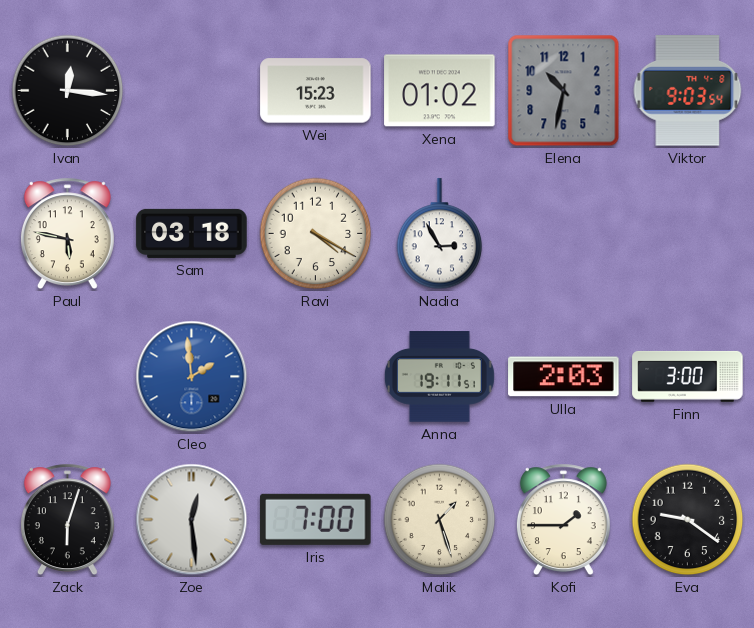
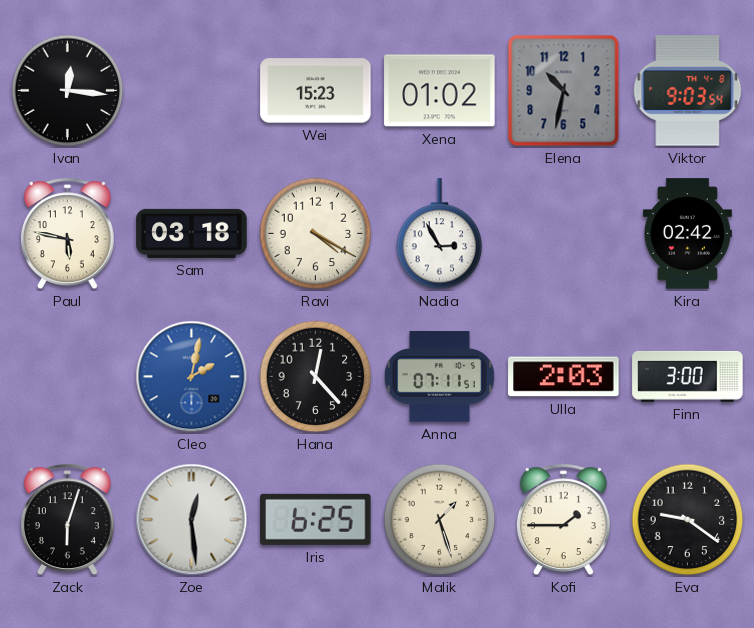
Kira: none -> 02:42
Cleo: 1:59 -> 2:02
Hana: none -> 12:23
Anna: 19:11 -> 07:11
Iris: 7:00 -> 6:25
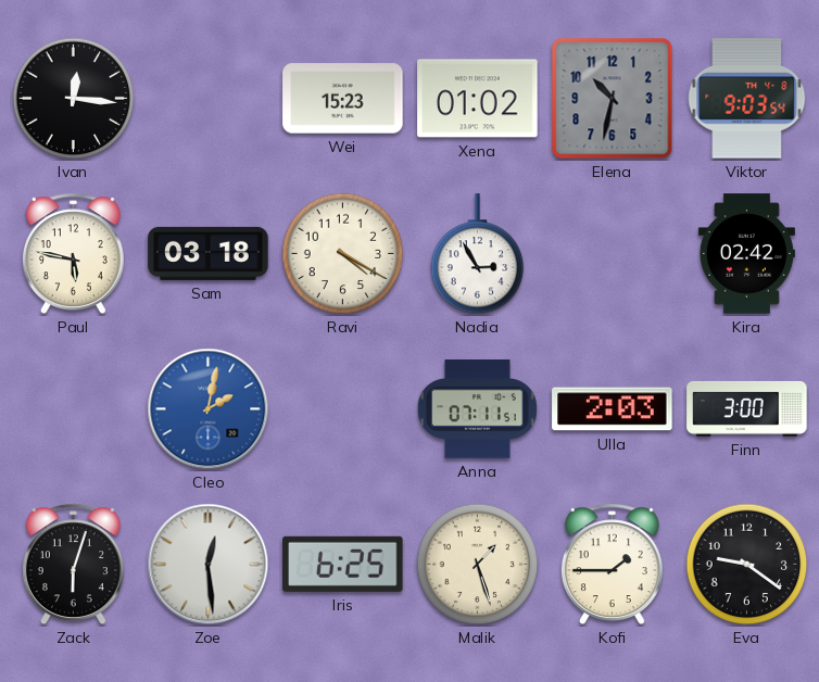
Hana: 12:23 -> none
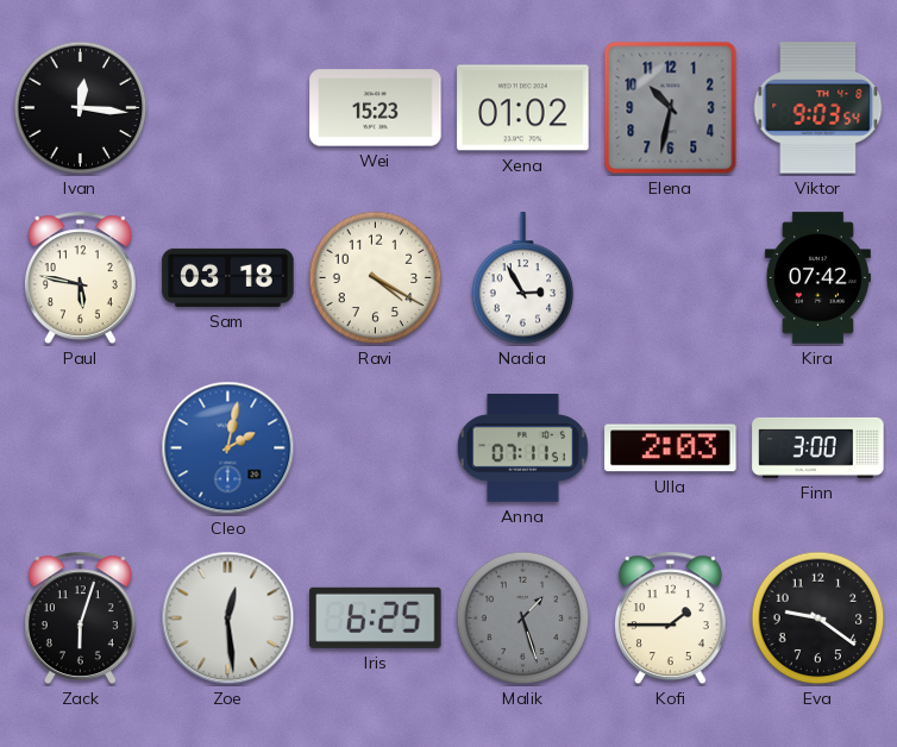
Kira: 02:42 -> 07:42
Malik dial: cream -> grey
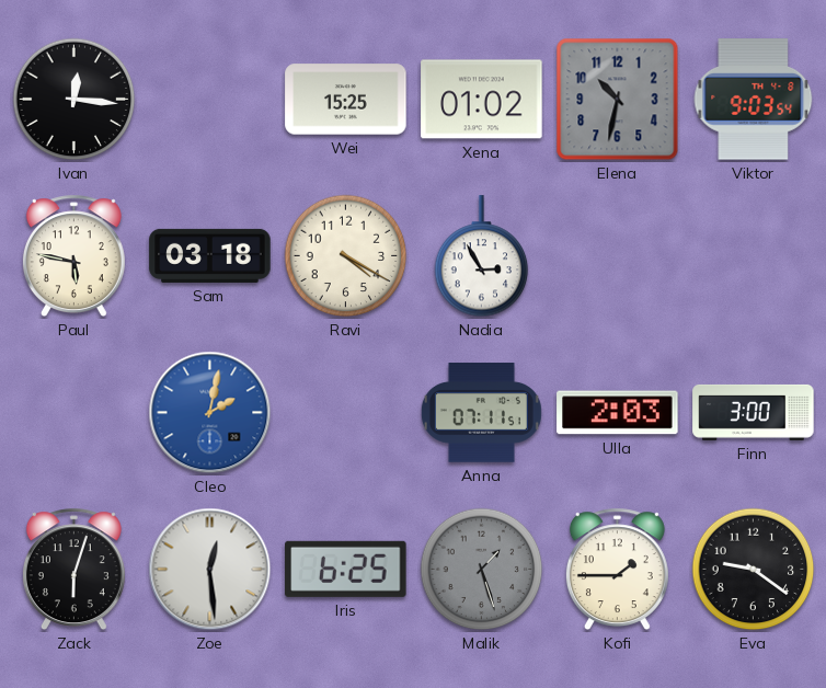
Wei: 15:23 -> 15:25
Kira: 07:42 -> none
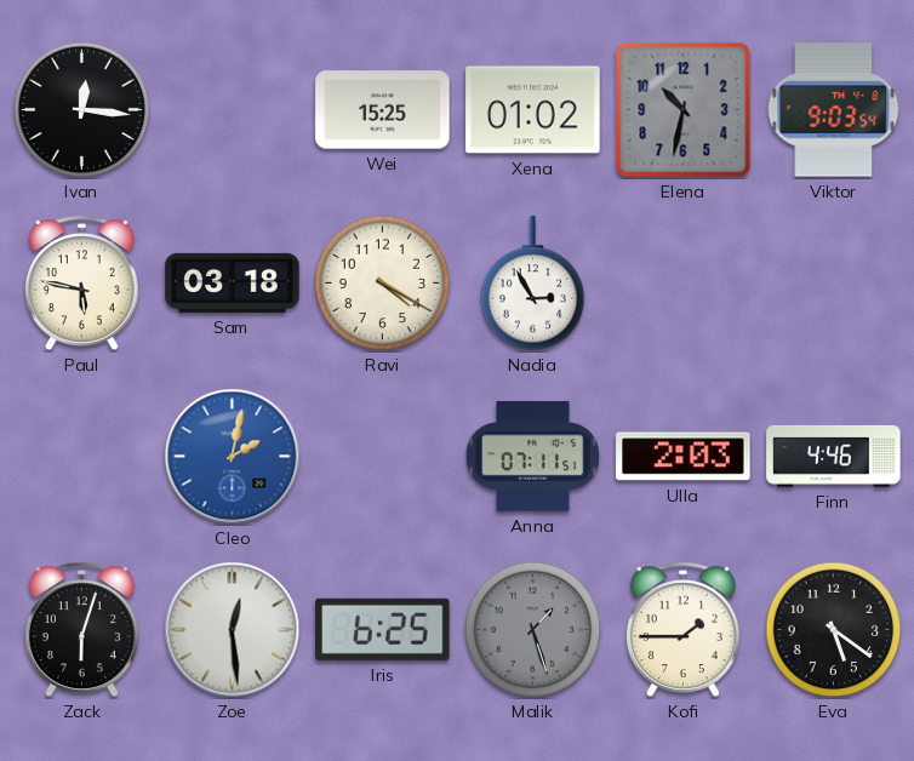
Finn: 3:00 -> 4:46
Eva: 9:21 -> 5:21
